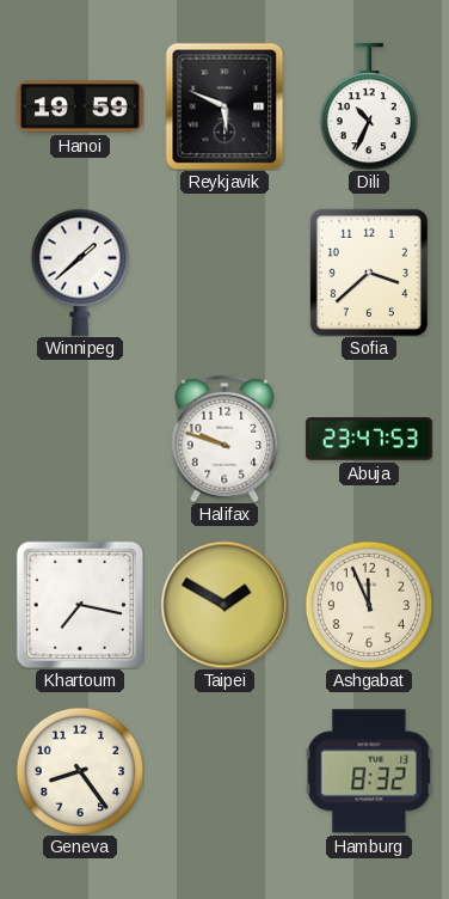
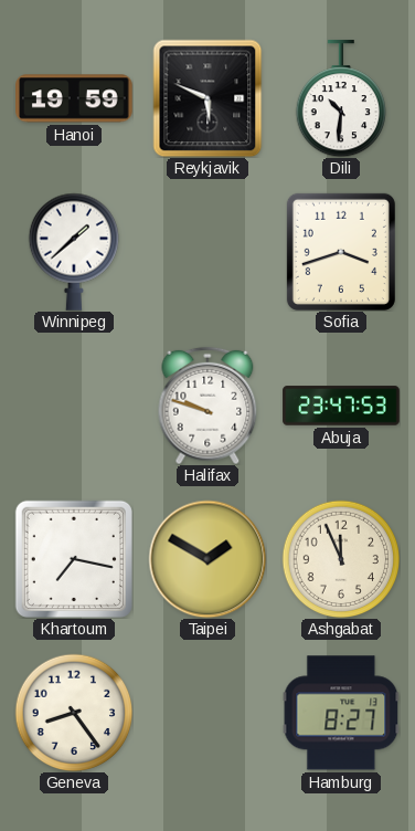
Dili: 10:34 -> 10:31
Sofia: 3:38 -> 3:42
Hamburg: 8:32 -> 8:27
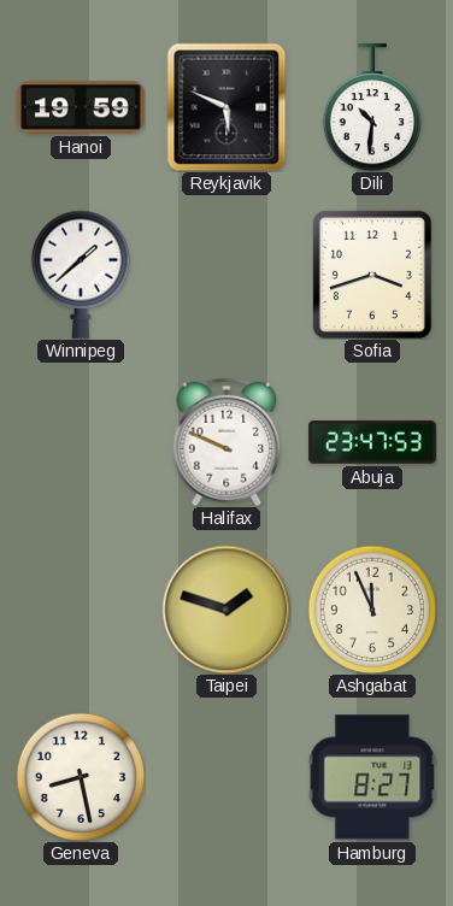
Halifax: 9:48 -> 9:49
Khartoum: 7:17 -> none
Taipei: 1:50 -> 1:48
Geneva: 8:24 -> 8:28
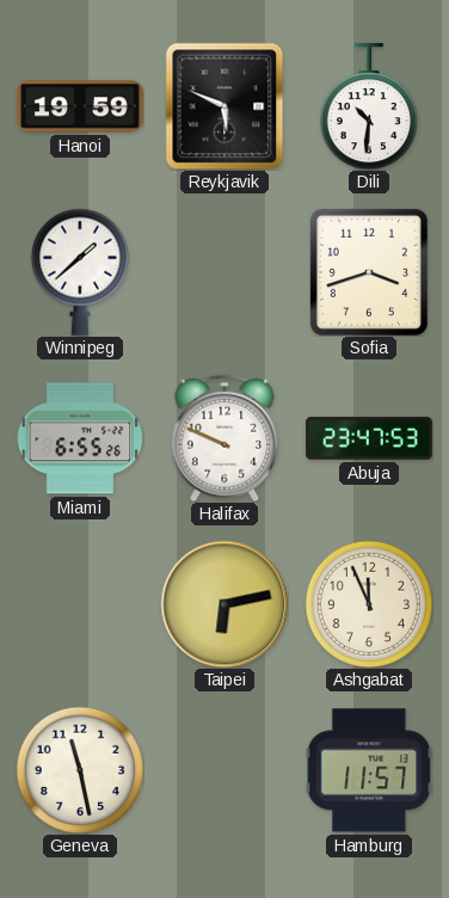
Miami: none -> 6:55
Taipei: 1:48 -> 6:13
Geneva: 8:28 -> 11:28
Hamburg: 8:27 -> 11:57
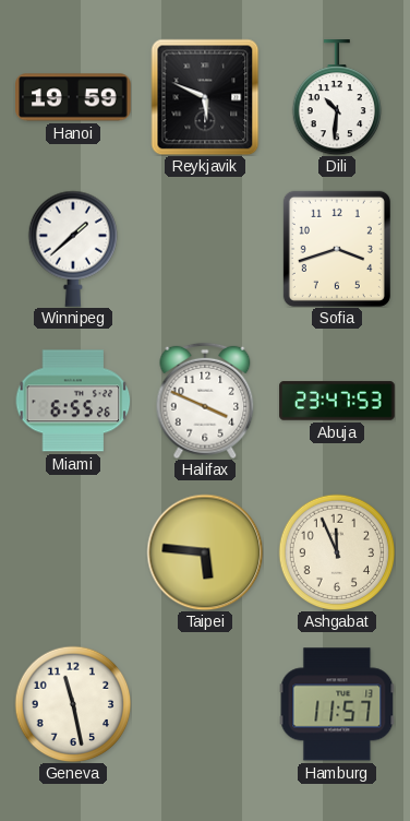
Halifax: 9:49 -> 3:49
Taipei: 6:13 -> 5:46
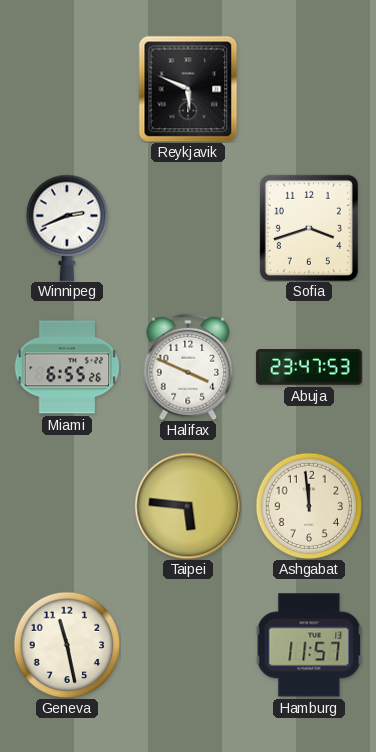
Hanoi: 19:59 -> none
Dili: 10:31 -> none
Winnipeg: 1:38 -> 2:41
Ashgabat: 11:56 -> 11:59
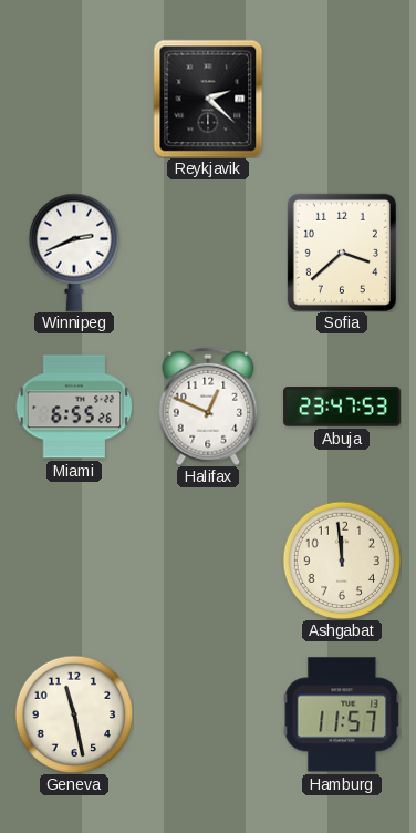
Reykjavik: 5:49 -> 2:22
Sofia: 3:42 -> 3:38
Halifax: 3:49 -> 12:49
Taipei: 5:46 -> none
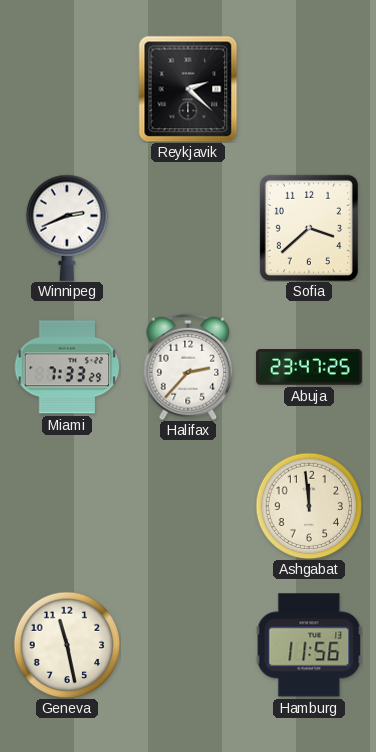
Miami: 6:55 -> 7:33
Halifax: 12:49 -> 2:37
Abuja: 23:47:53 -> 23:47:25
Hamburg: 11:57 -> 11:56
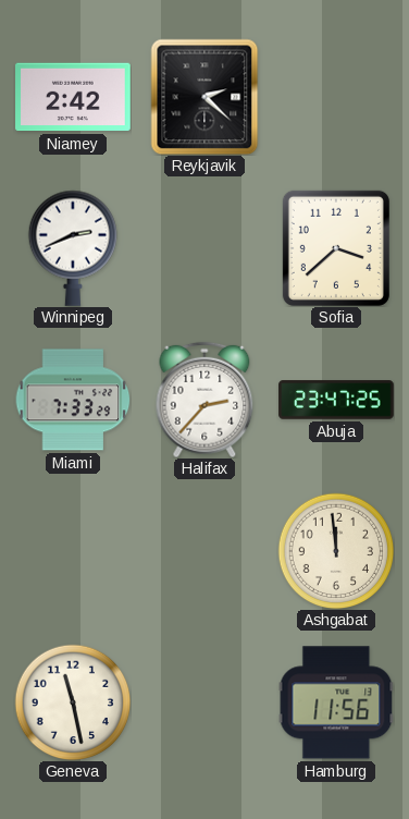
Niamey: none -> 2:42
